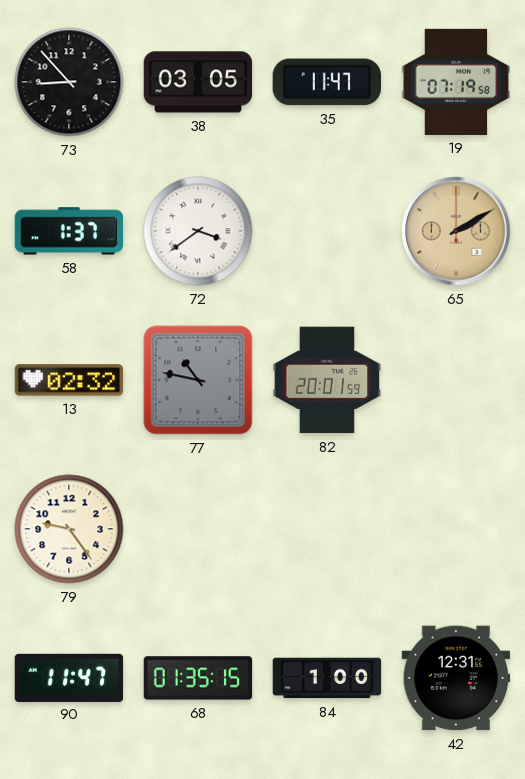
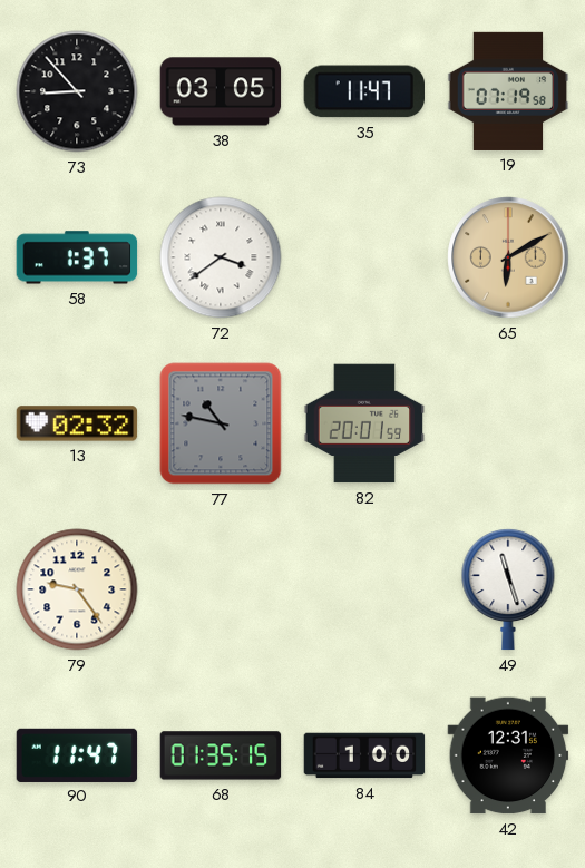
65: 2:10 -> 6:10
49: none -> 11:27
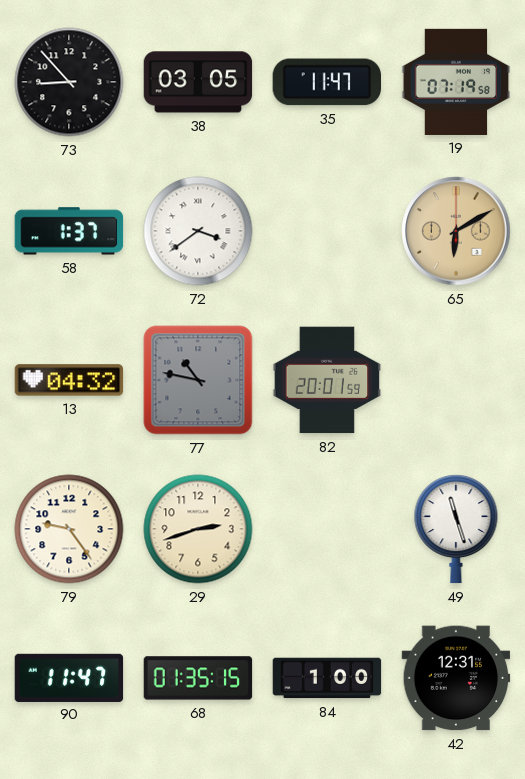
13: 02:32 -> 04:32
29: none -> 2:42
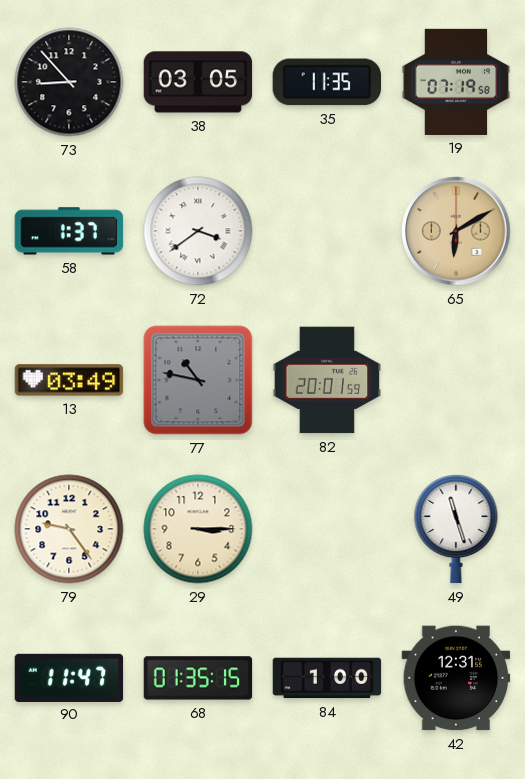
35: 11:47 -> 11:35
13: 04:32 -> 03:49
29: 2:42 -> 3:15
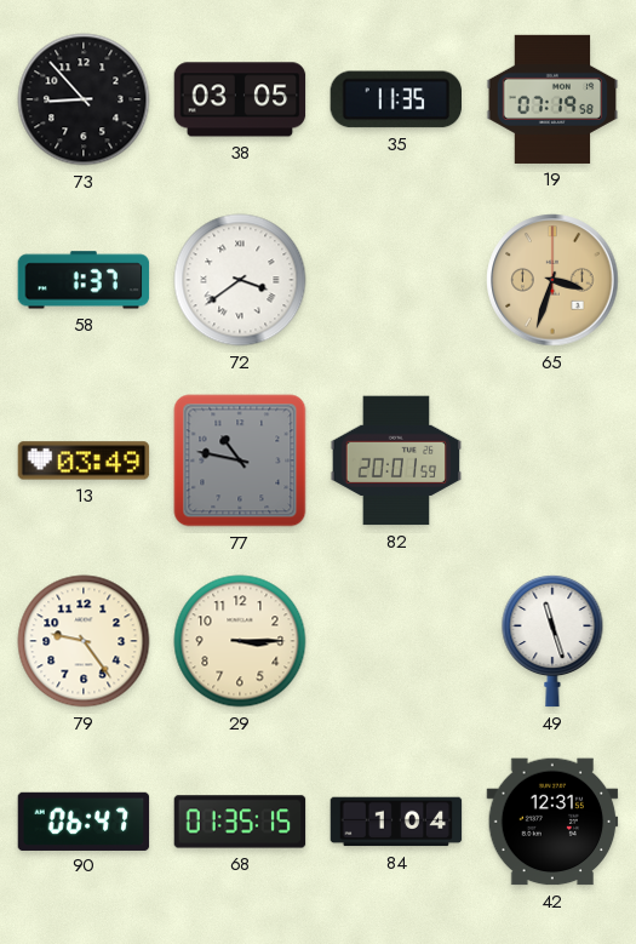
65: 6:10 -> 3:33
90: 11:47 -> 06:47
84: 1:00 -> 1:04
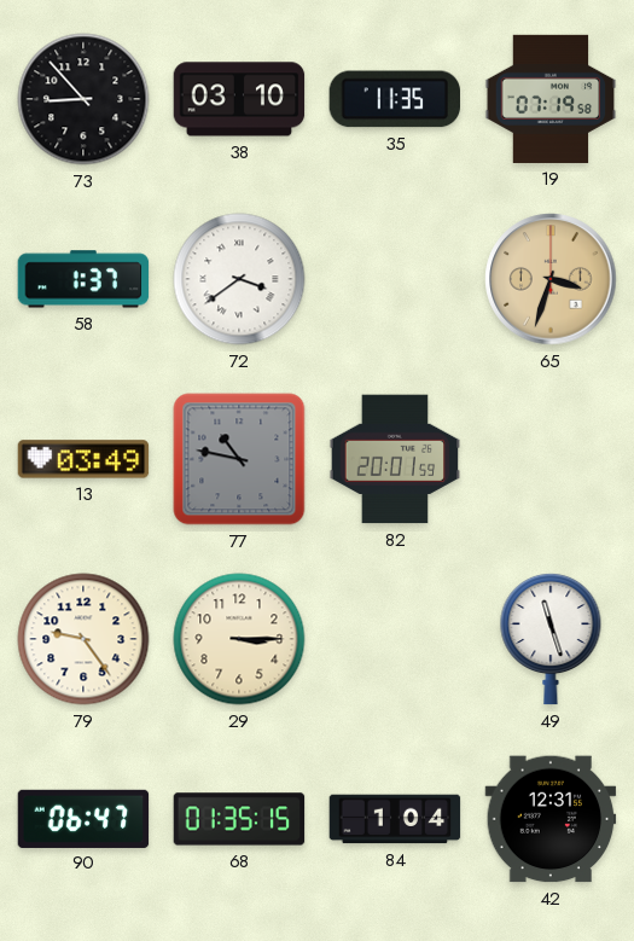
38: 03:05 -> 03:10
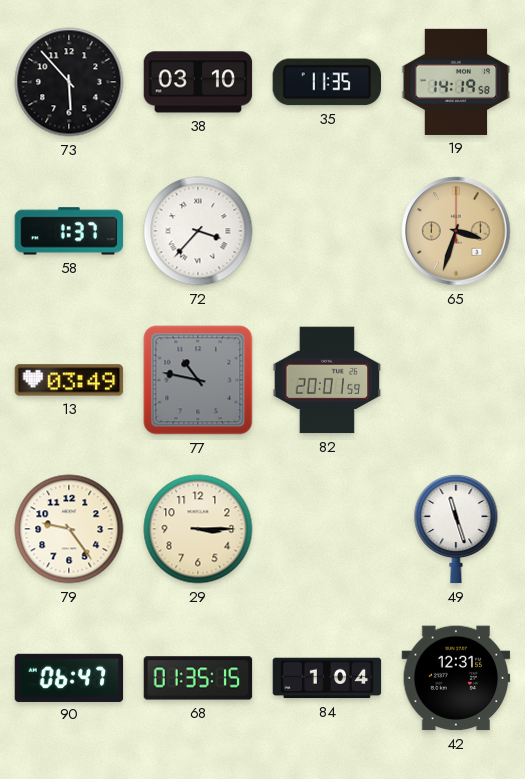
73: 8:53 -> 5:53
19: 07:19 -> 14:19
72: 3:39 -> 3:37
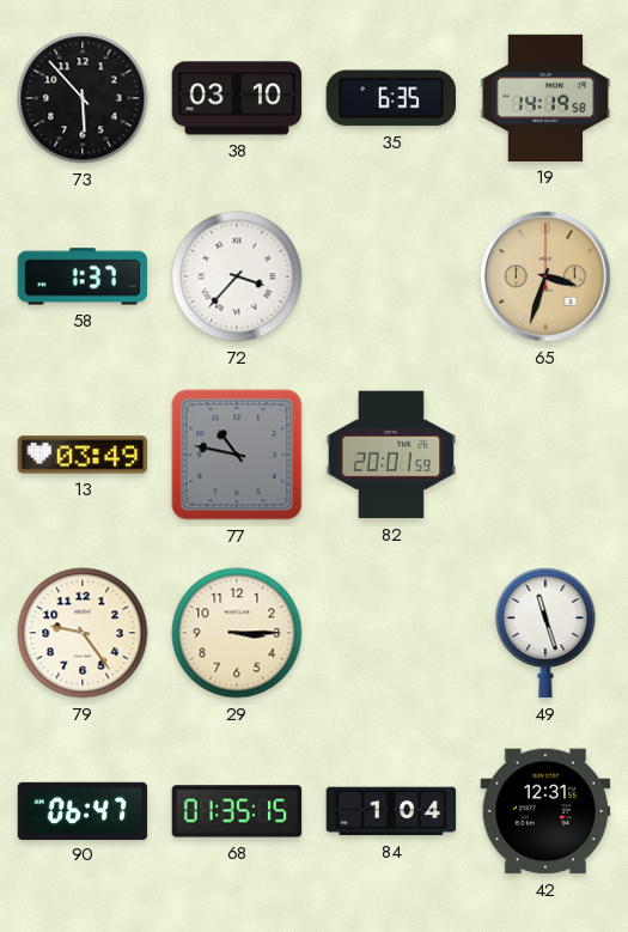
35: 11:35 -> 6:35
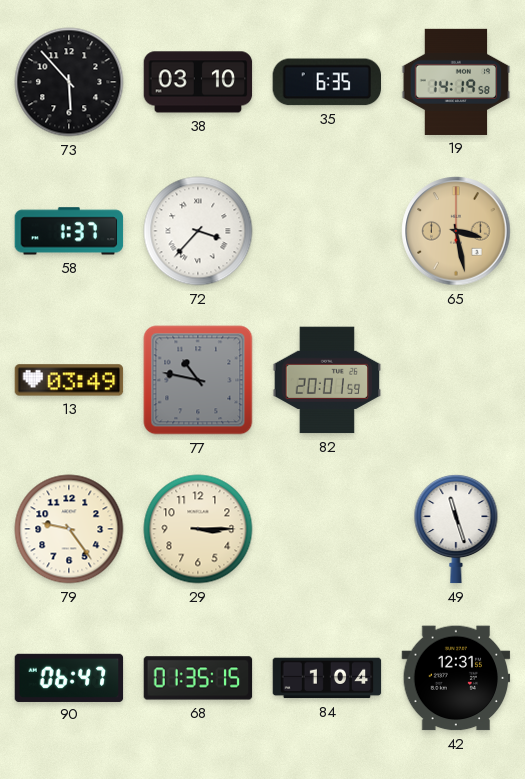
65: 3:33 -> 3:28
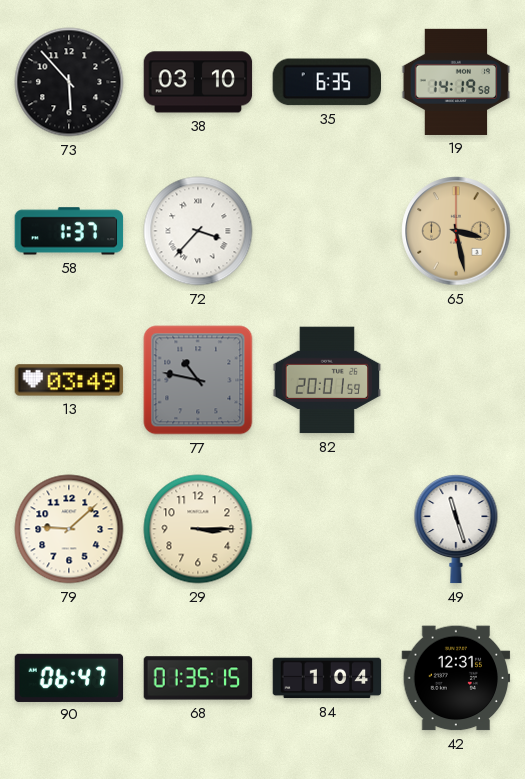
79: 9:24 -> 9:08
